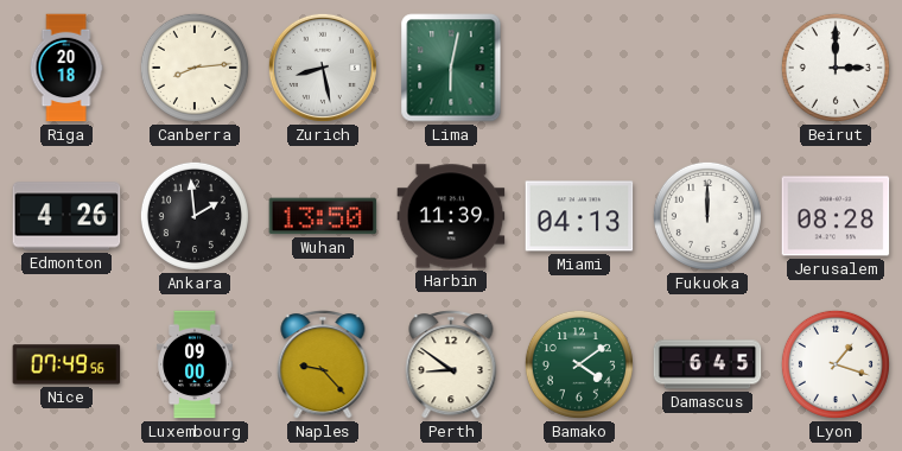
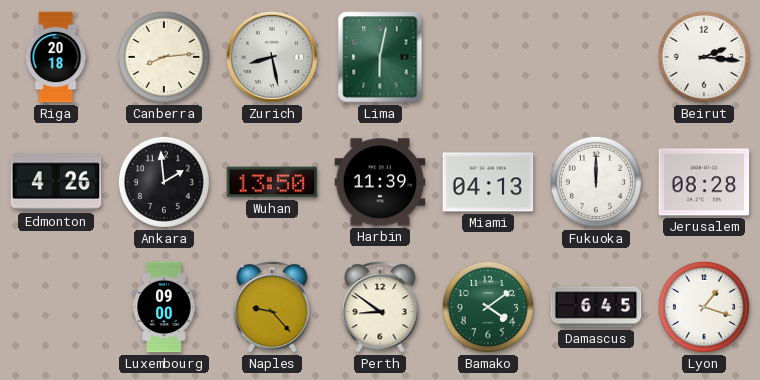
Beirut: 3:00 -> 2:16
Nice: 07:49 -> none
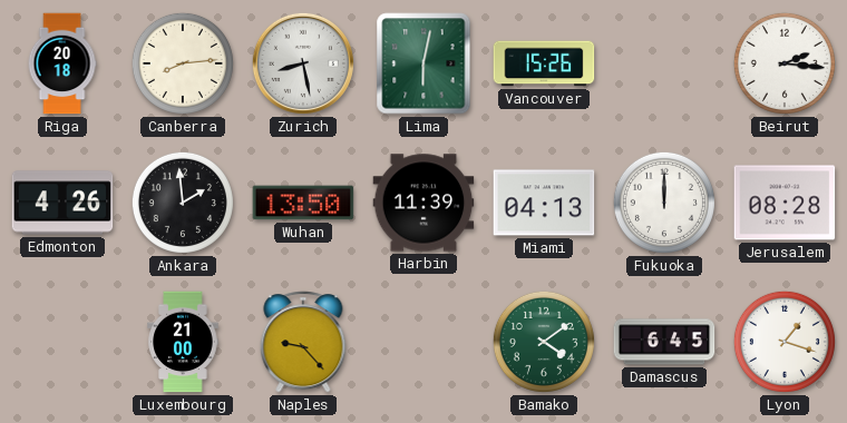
Vancouver: none -> 15:26
Luxembourg: 09:00 -> 21:00
Perth: 8:51 -> none
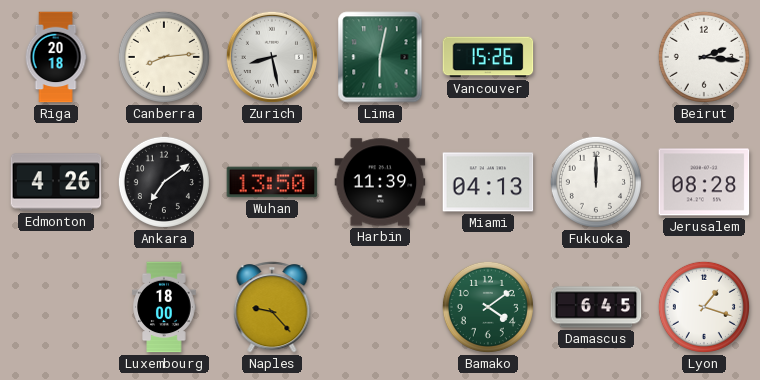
Ankara: 1:59 -> 7:09
Luxembourg: 21:00 -> 18:00
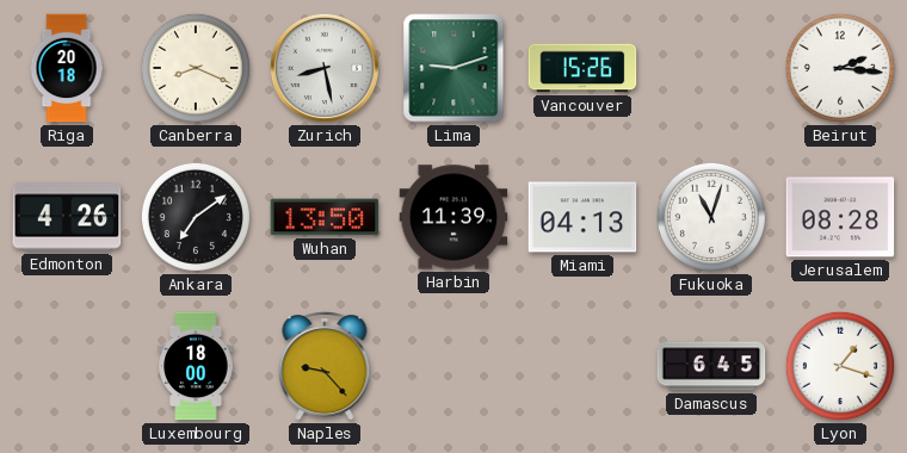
Canberra: 8:14 -> 8:19
Lima: 6:02 -> 9:12
Fukuoka: 12:00 -> 11:03
Bamako: 4:09 -> none
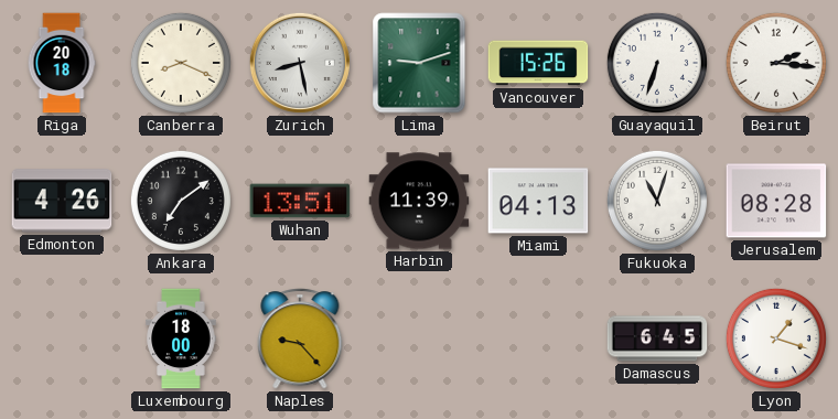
Guayaquil: none -> 6:33
Wuhan: 13:50 -> 13:51
